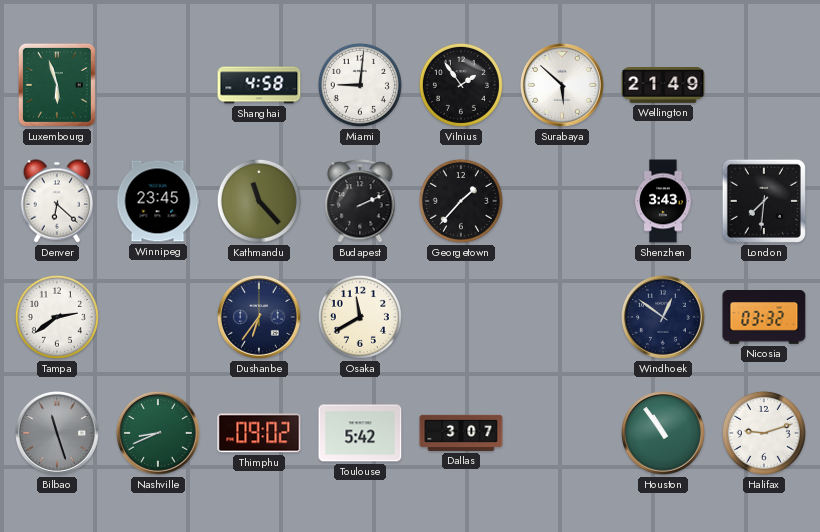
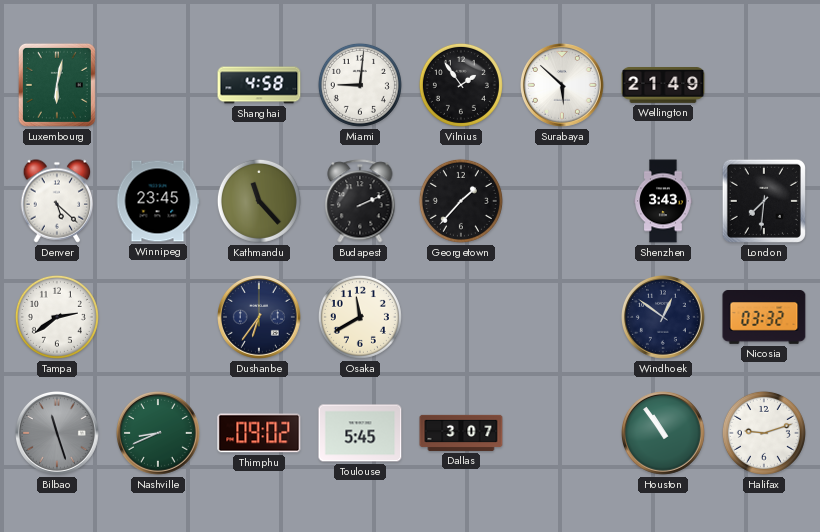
Luxembourg: 5:57 -> 6:02
Denver: 6:22 -> 5:22
Toulouse: 5:42 -> 5:45
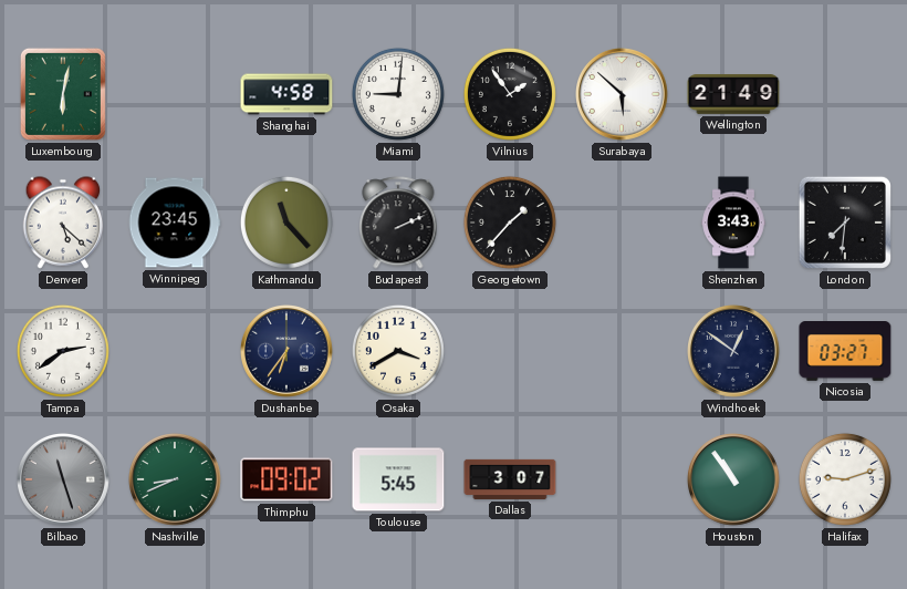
Osaka: 11:40 -> 3:40
Nicosia: 03:32 -> 03:27
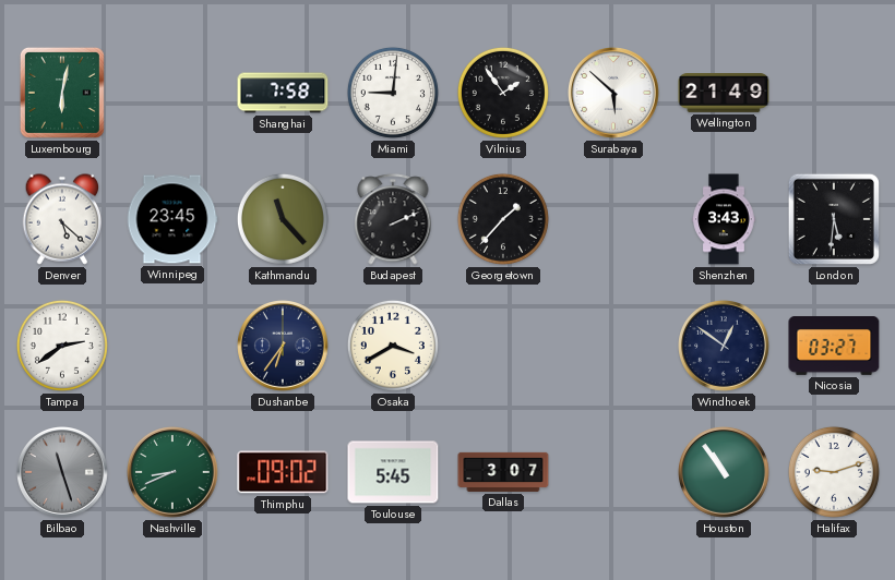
Shanghai: 4:58 -> 7:58
London: 7:31 -> 5:31
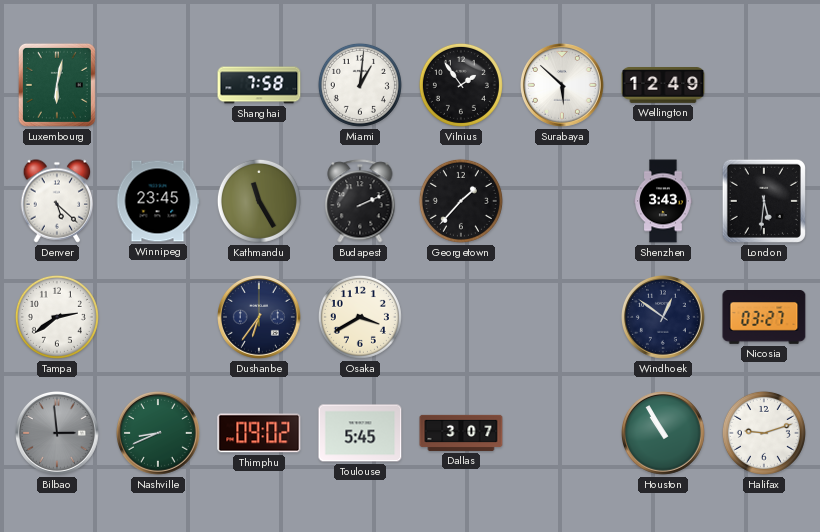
Miami: 9:01 -> 1:01
Wellington: 21:49 -> 12:49
Kathmandu: 11:23 -> 11:25
Bilbao: 11:27 -> 2:59
Houston: 10:54 -> 10:55
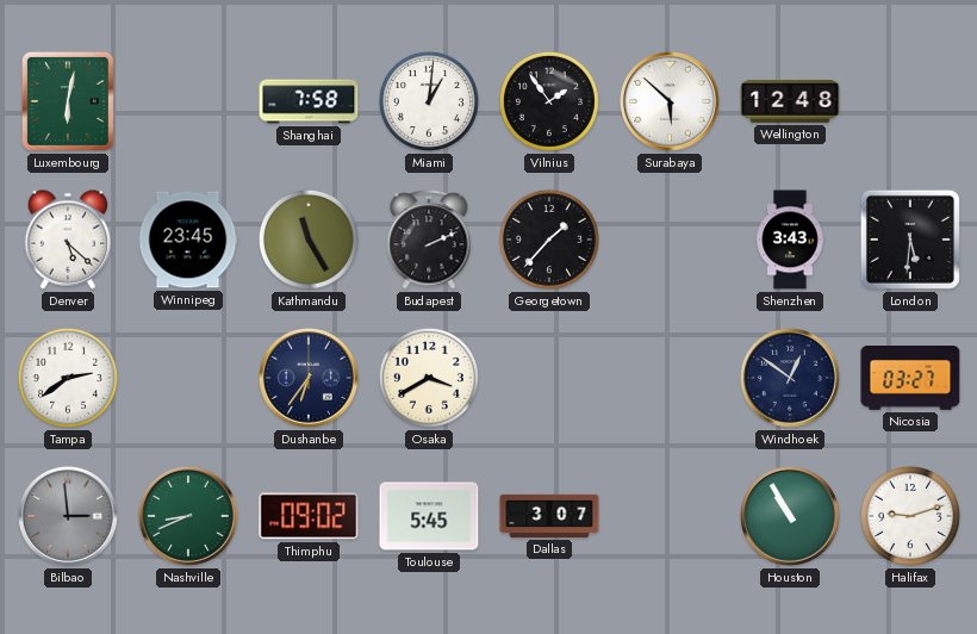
Wellington: 12:49 -> 12:48
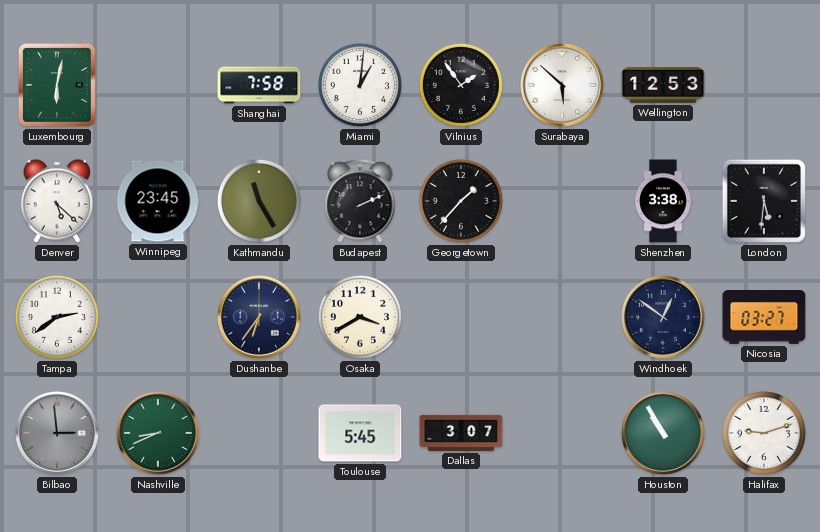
Wellington: 12:48 -> 12:53
Shenzhen: 3:43 -> 3:38
Thimphu: 09:02 -> none
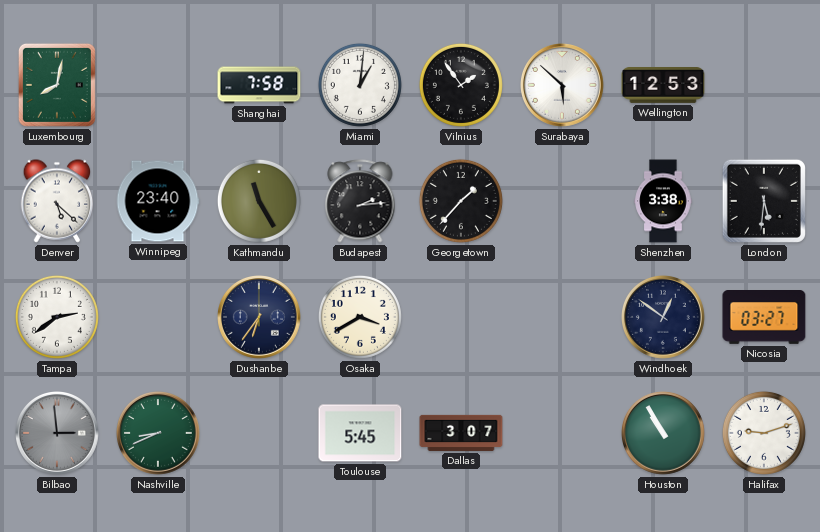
Luxembourg: 6:02 -> 8:02
Winnipeg: 23:45 -> 23:40
Budapest: 2:11 -> 2:14
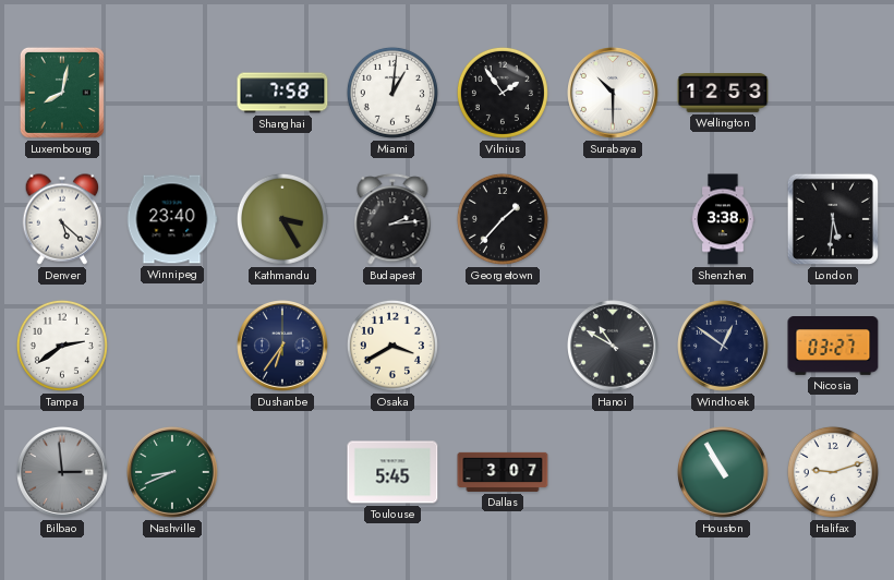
Surabaya: 5:52 -> 10:30
Kathmandu: 11:25 -> 3:25
Hanoi: none -> 10:50
